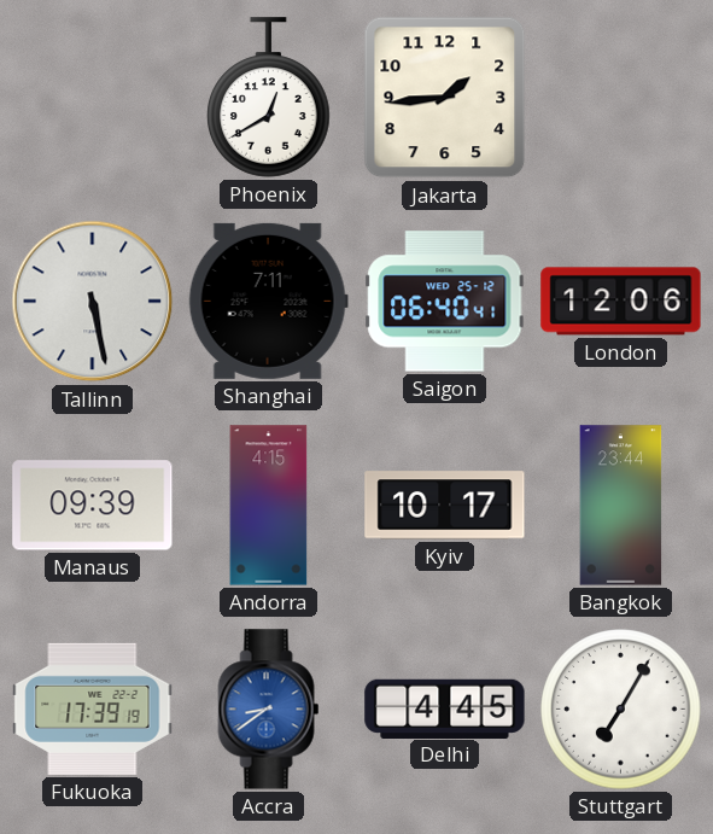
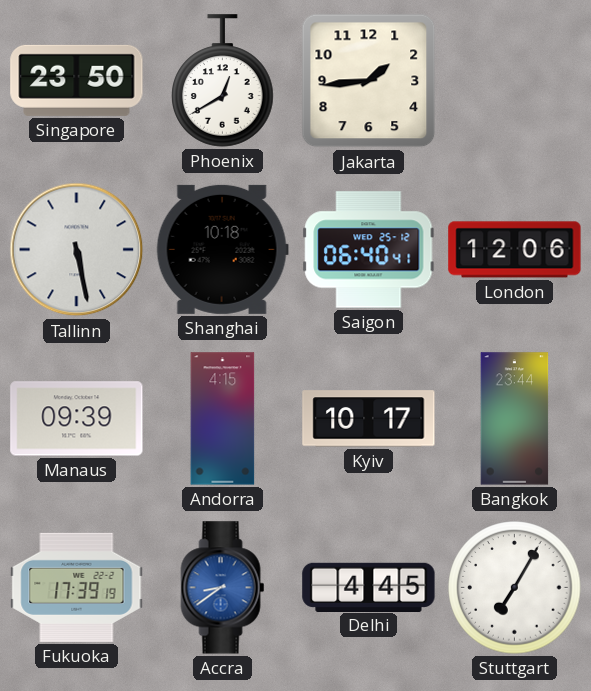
Singapore: none -> 23:50
Shanghai: 7:11 -> 10:18
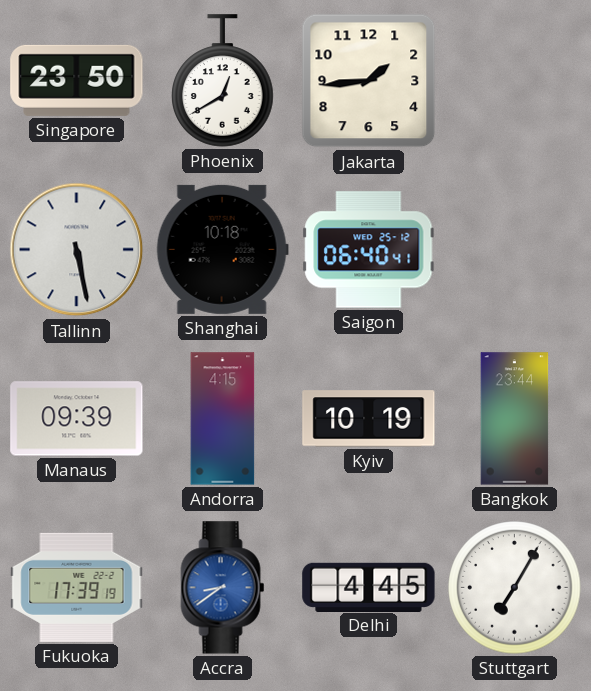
London: 12:06 -> none
Kyiv: 10:17 -> 10:19
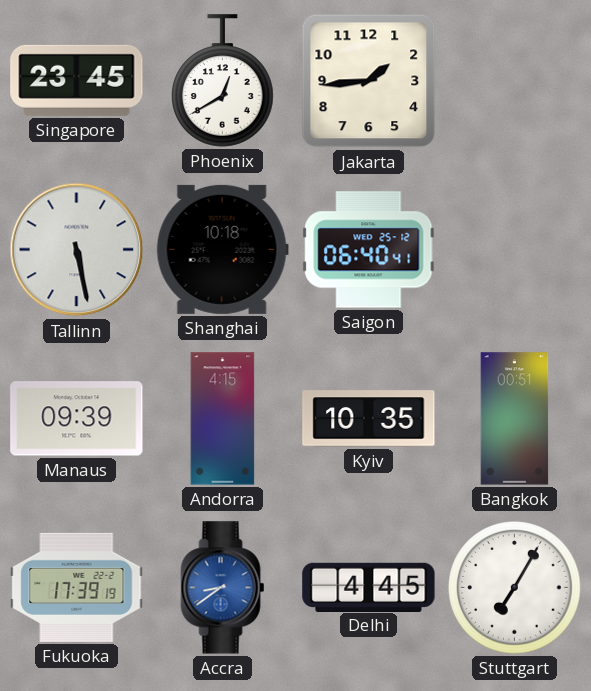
Singapore: 23:50 -> 23:45
Kyiv: 10:19 -> 10:35
Bangkok: 23:44 -> 00:51
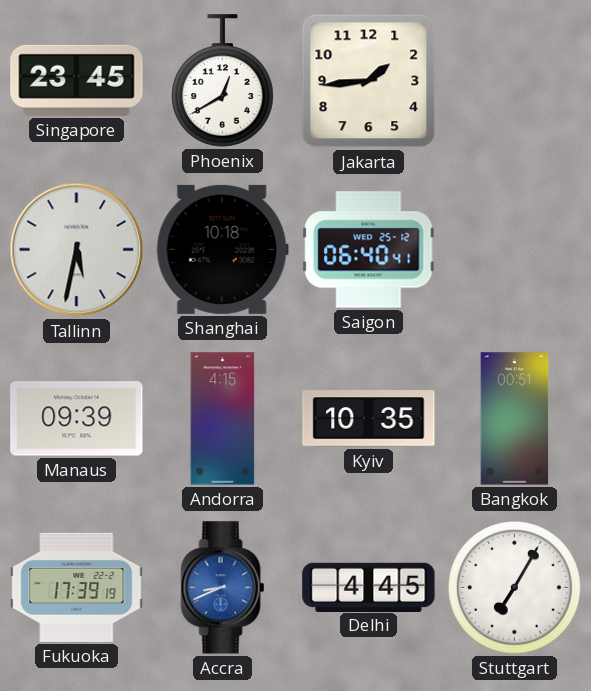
Tallinn: 5:28 -> 5:32
Accra: 8:39 -> 8:41
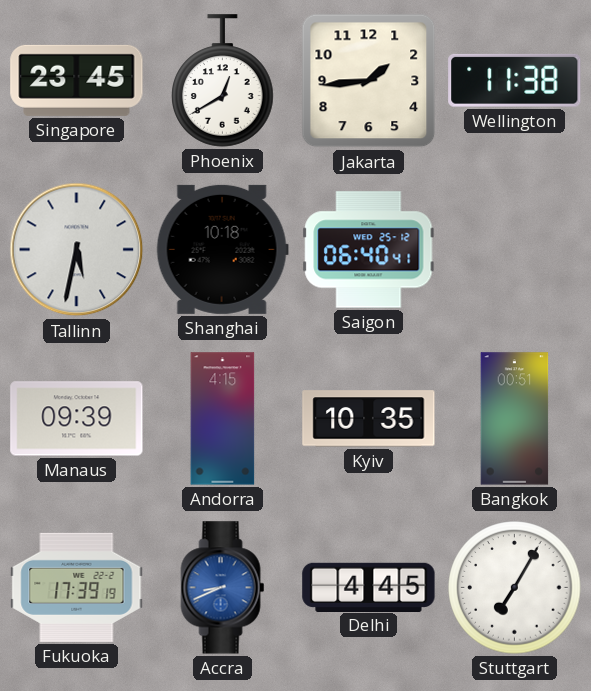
Wellington: none -> 11:38
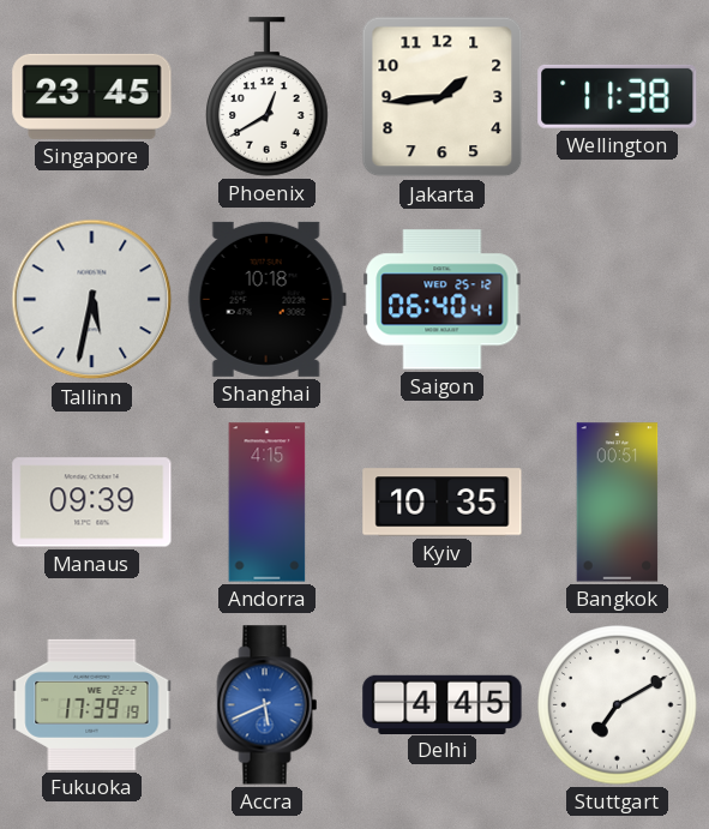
Accra: 8:41 -> 5:41
Stuttgart: 7:05 -> 7:10
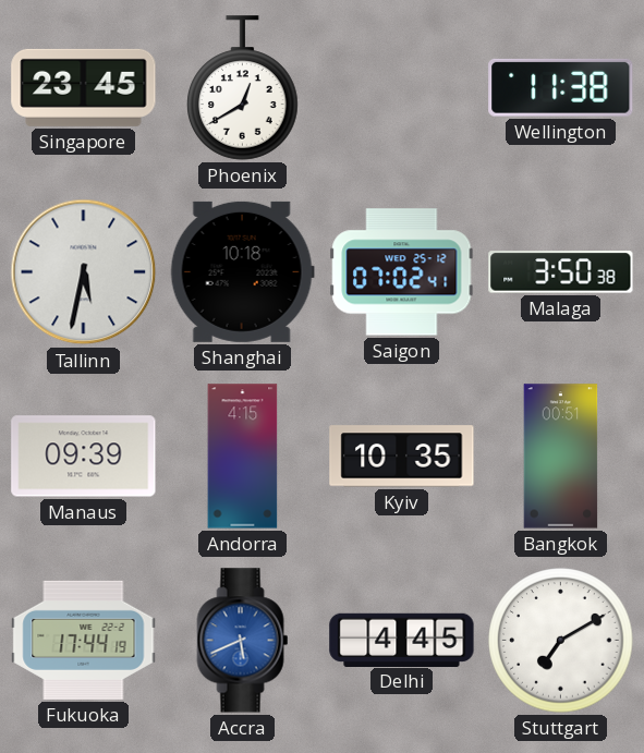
Jakarta: 1:44 -> none
Saigon: 06:40 -> 07:02
Malaga: none -> 3:50
Fukuoka: 17:39 -> 17:44
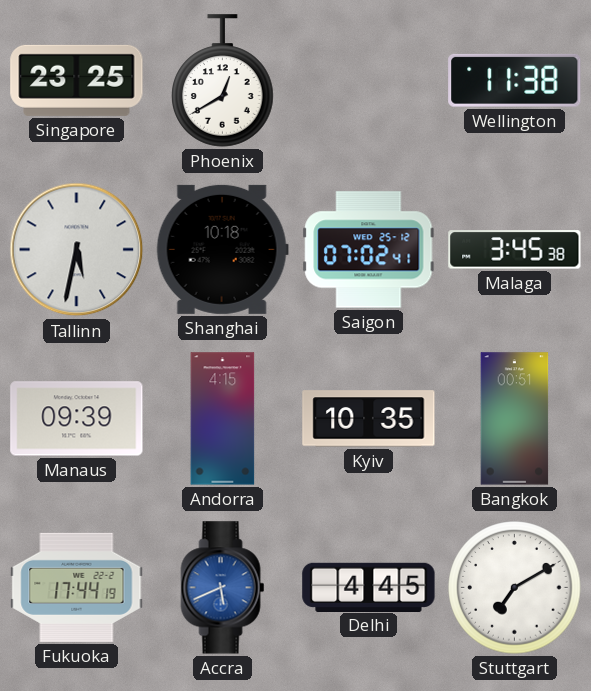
Singapore: 23:45 -> 23:25
Malaga: 3:50 -> 3:45
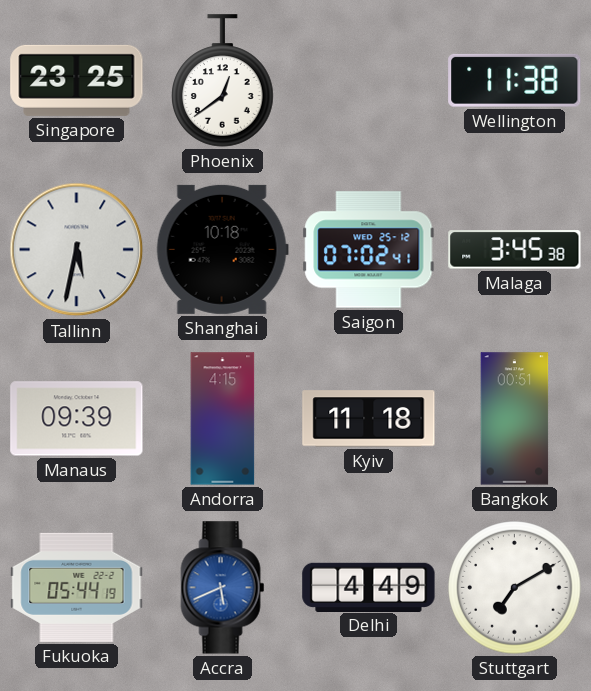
Phoenix: 12:40 -> 12:39
Kyiv: 10:35 -> 11:18
Fukuoka: 17:44 -> 05:44
Delhi: 4:45 -> 4:49
